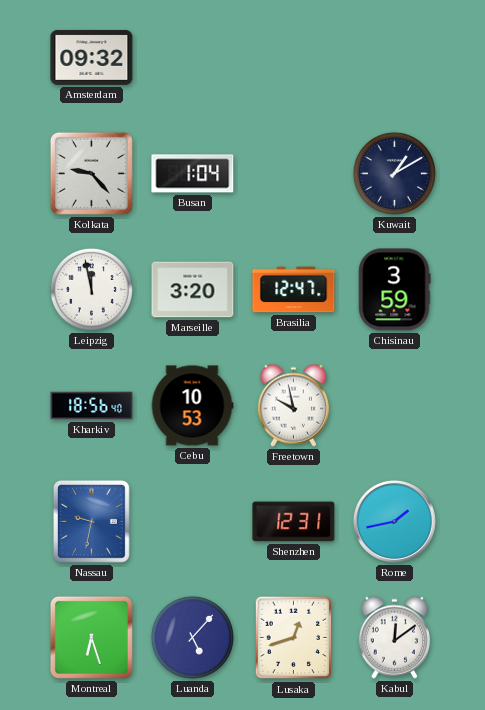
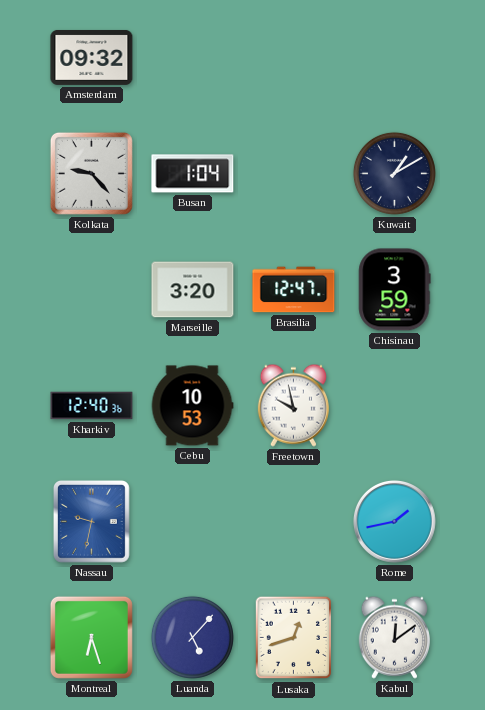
Leipzig: 11:58 -> none
Kharkiv: 18:56 -> 12:40
Shenzhen: 12:31 -> none
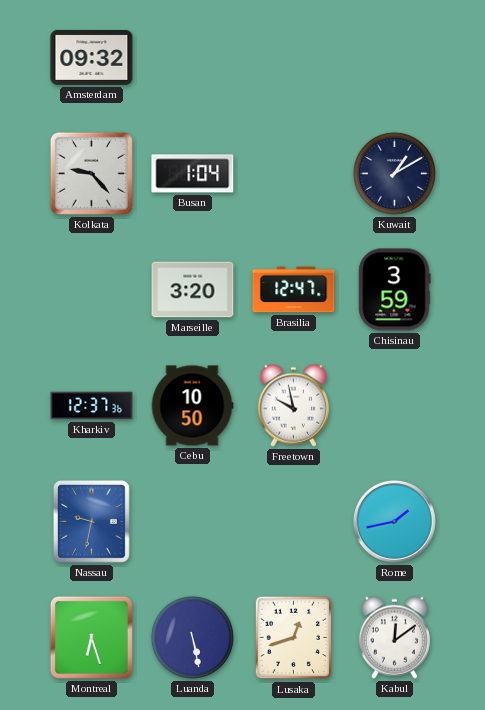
Kharkiv: 12:40 -> 12:37
Cebu: 10:53 -> 10:50
Luanda: 5:07 -> 5:28
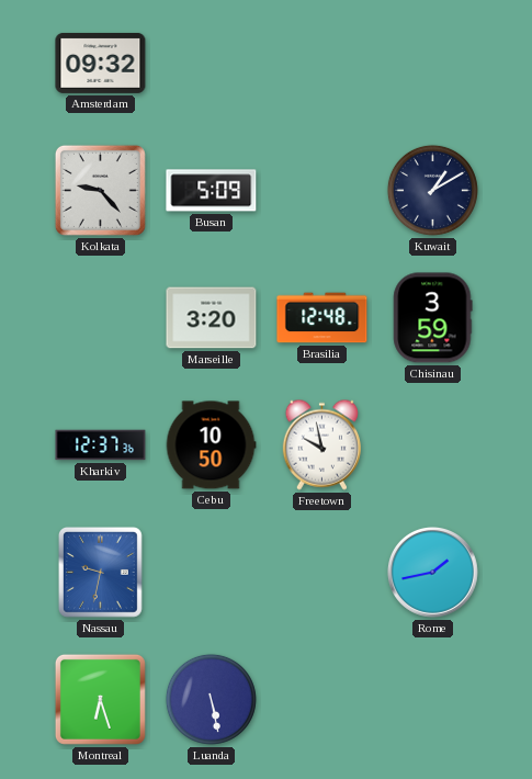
Busan: 1:04 -> 5:09
Brasilia: 12:47 -> 12:48
Lusaka: 12:42 -> none
Kabul: 12:09 -> none
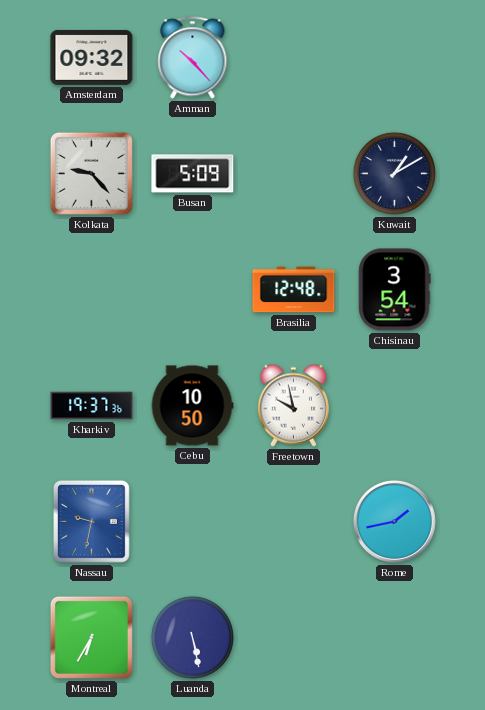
Amman: none -> 10:23
Marseille: 3:20 -> none
Chisinau: 3:59 -> 3:54
Kharkiv: 12:37 -> 19:37
Montreal: 6:27 -> 6:35
